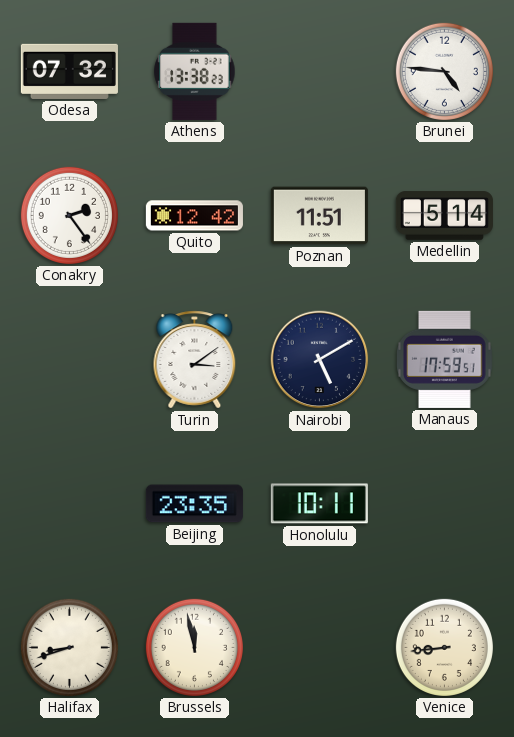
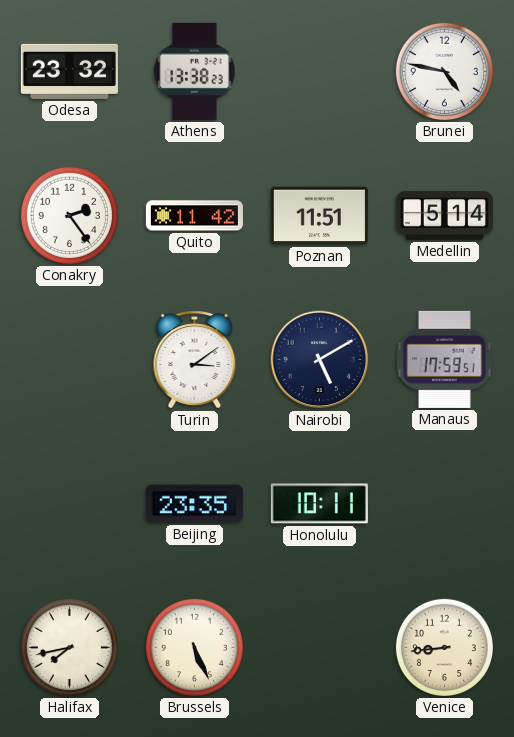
Odesa: 07:32 -> 23:32
Brunei: 4:46 -> 4:47
Quito: 12:42 -> 11:42
Halifax: 8:42 -> 7:43
Brussels: 11:58 -> 5:26
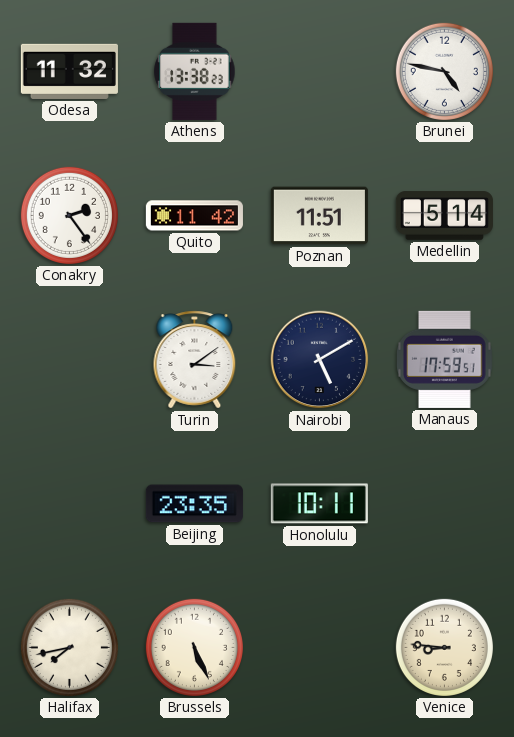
Odesa: 23:32 -> 11:32
Venice: 8:44 -> 8:46
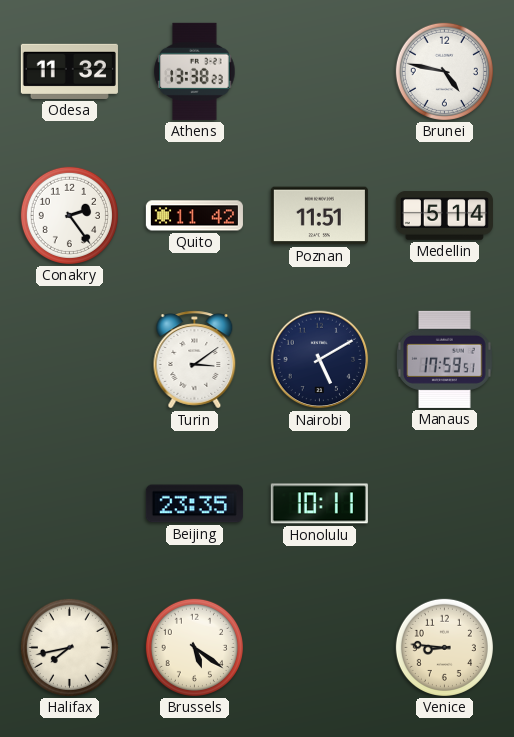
Brussels: 5:26 -> 5:21
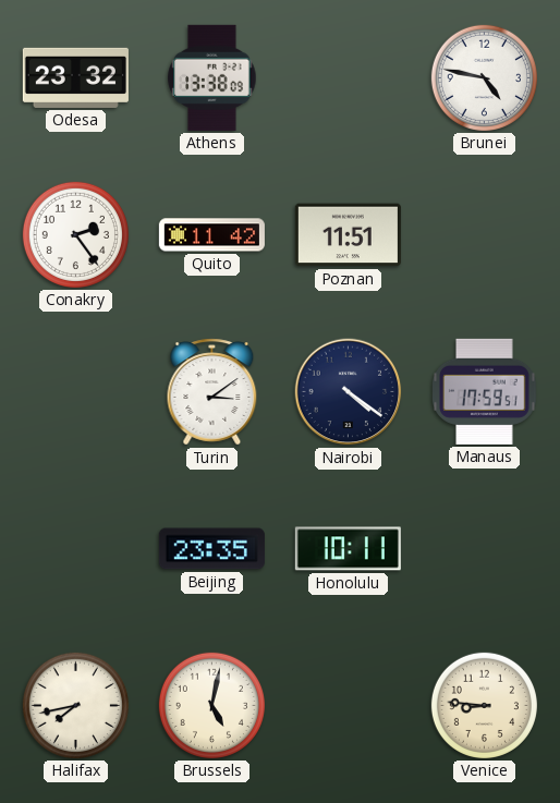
Odesa: 11:32 -> 23:32
Athens: 13:38:23 -> 13:38:09
Medellin: 5:14 -> none
Nairobi: 5:10 -> 4:21
Brussels: 5:21 -> 5:02
